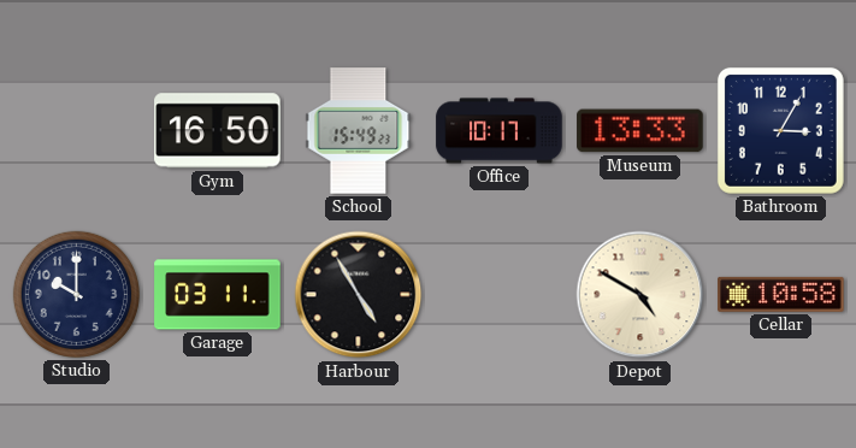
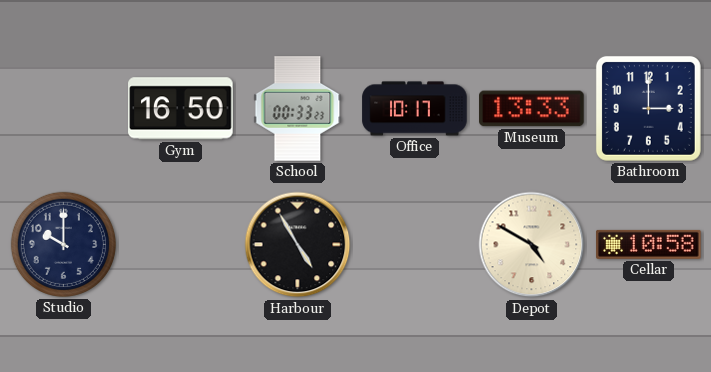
School: 15:49 -> 00:33
Bathroom: 3:05 -> 3:00
Garage: 03:11 -> none
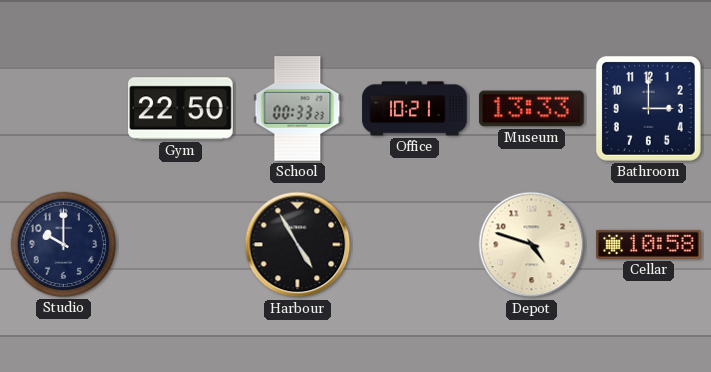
Gym: 16:50 -> 22:50
Office: 10:17 -> 10:21
Depot: 4:50 -> 4:48
